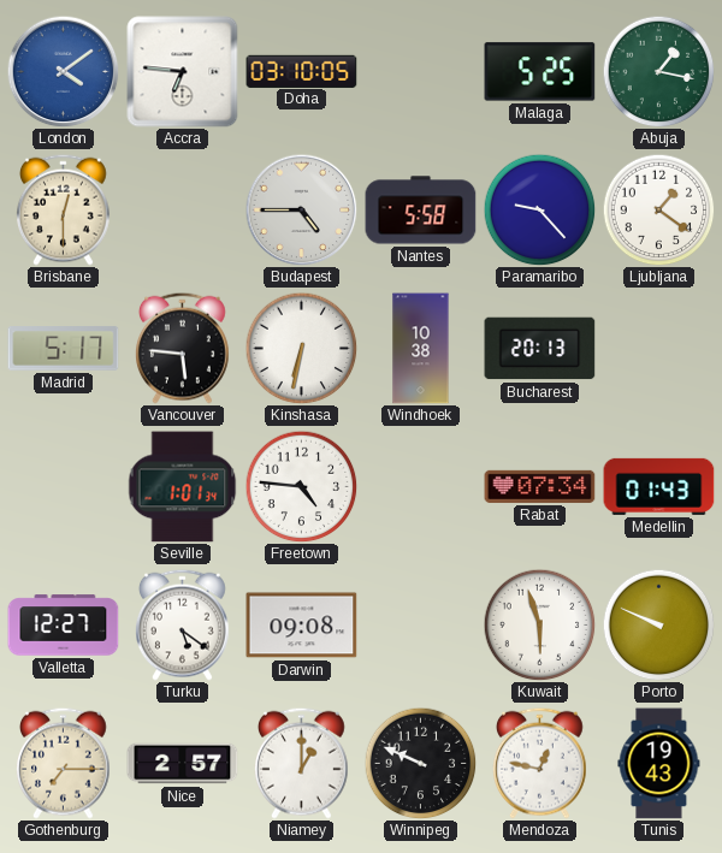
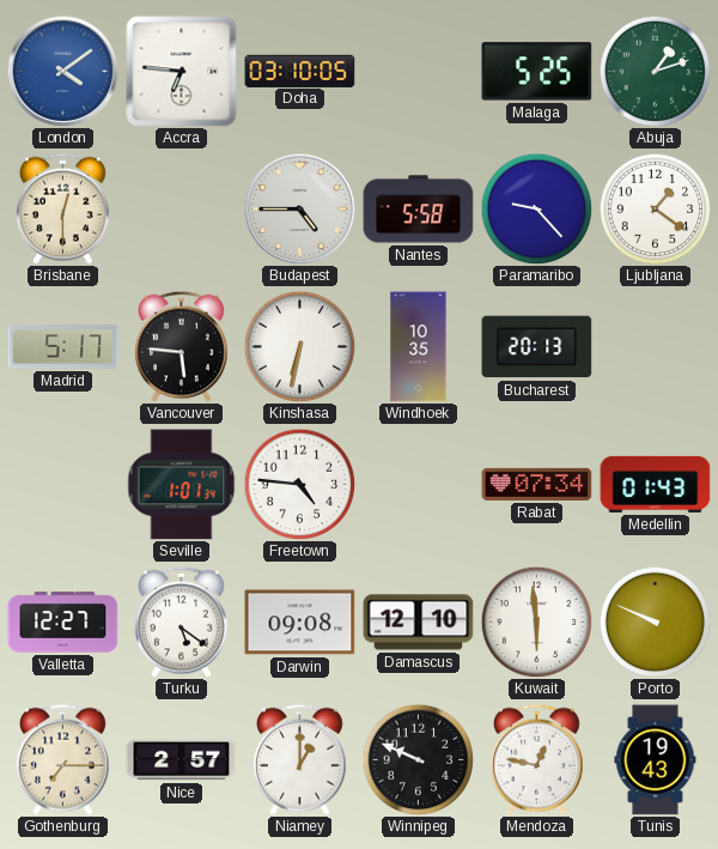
Abuja: 1:17 -> 1:12
Windhoek: 10:38 -> 10:35
Damascus: none -> 12:10
Kuwait: 5:57 -> 5:59
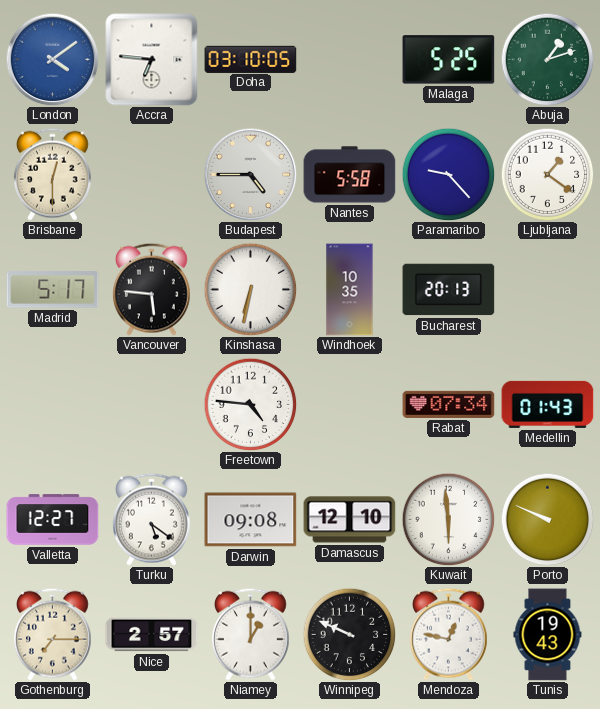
Seville: 1:01 -> none
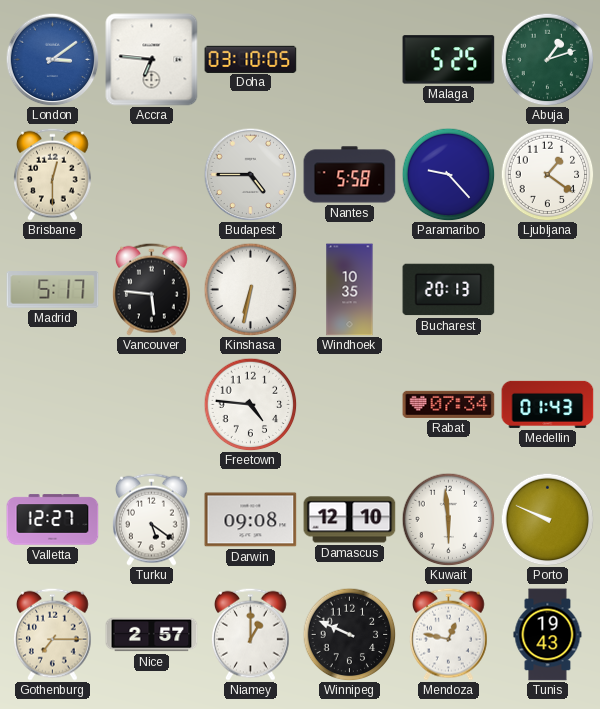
London: 4:09 -> 3:09
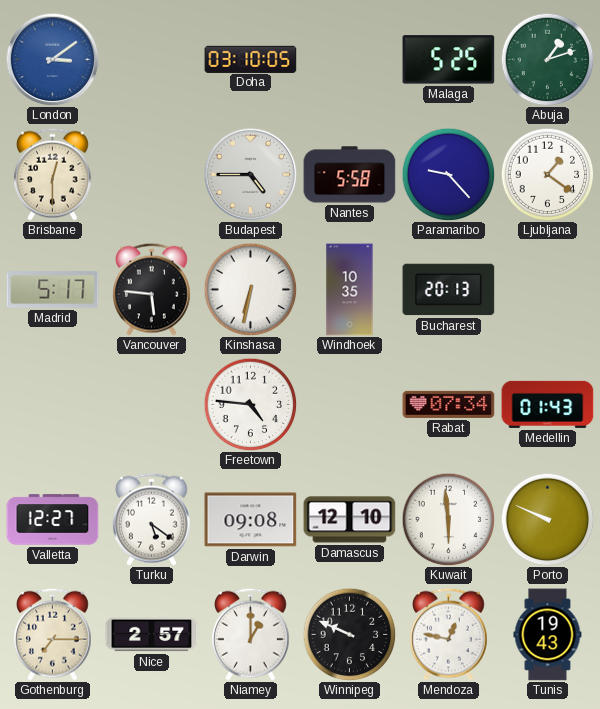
Accra: 6:46 -> none
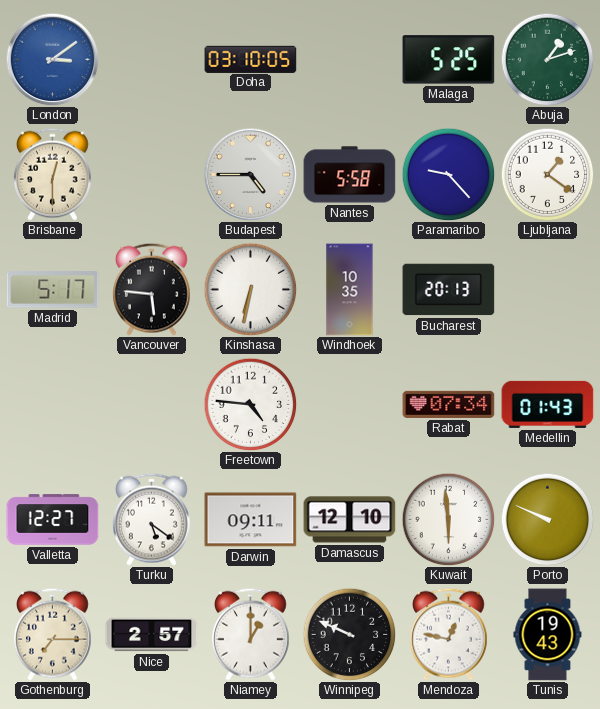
Darwin: 09:08 -> 09:11
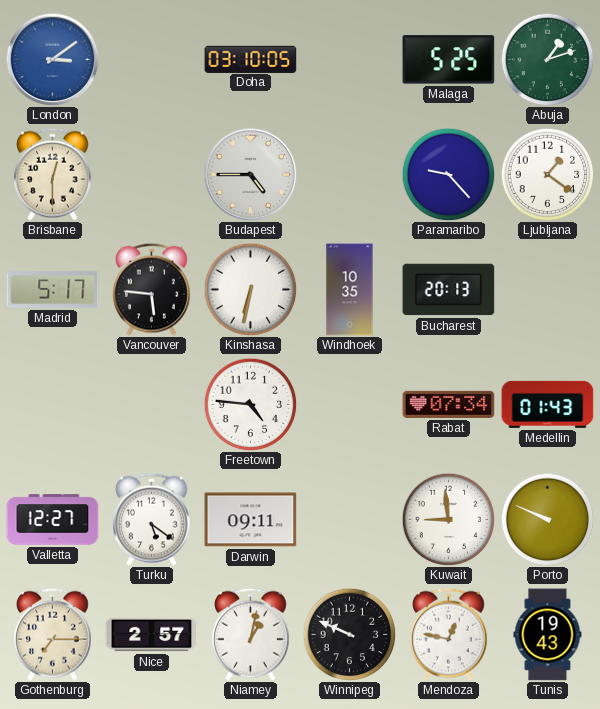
Nantes: 5:58 -> none
Damascus: 12:10 -> none
Kuwait: 5:59 -> 8:59
Niamey: 1:00 -> 1:02
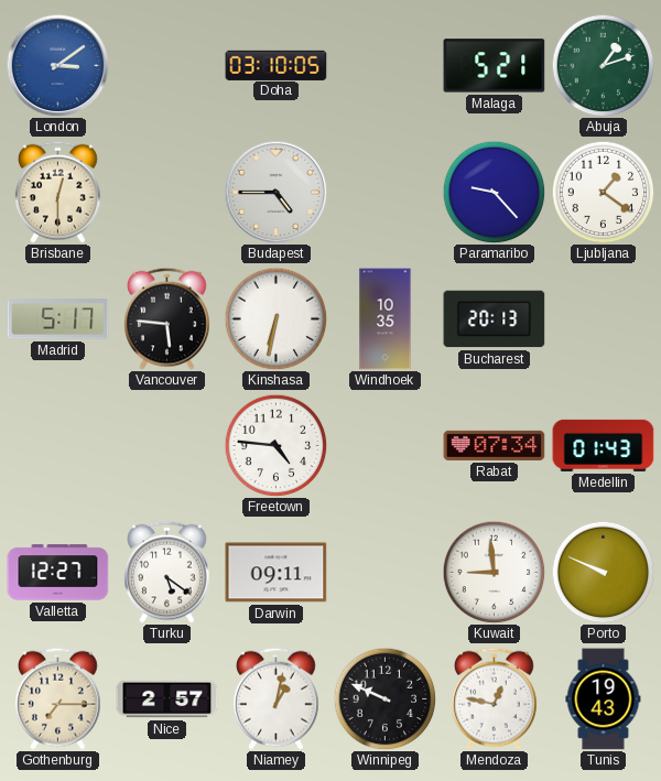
Malaga: 5:25 -> 5:21
